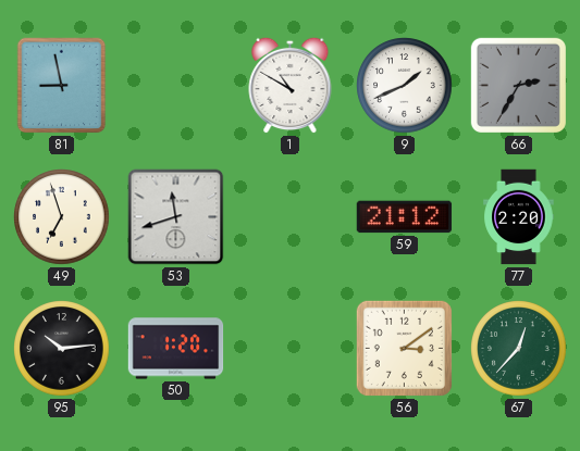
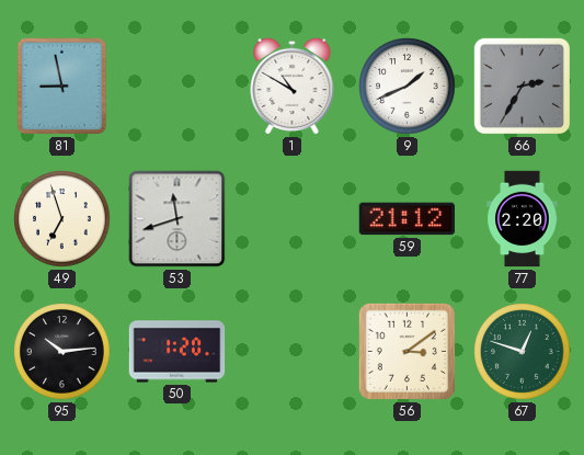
67: 12:37 -> 12:48
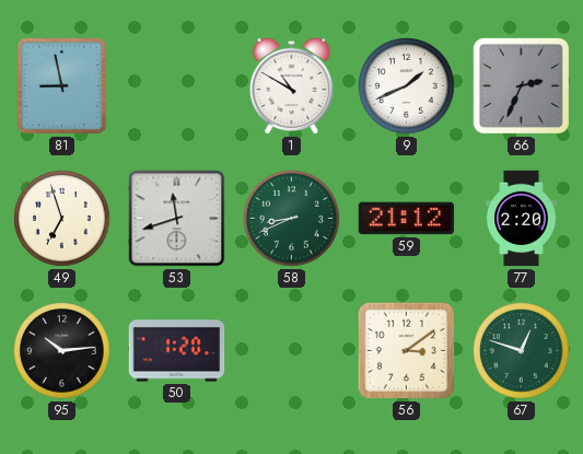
66: 2:35 -> 2:34
58: none -> 8:41
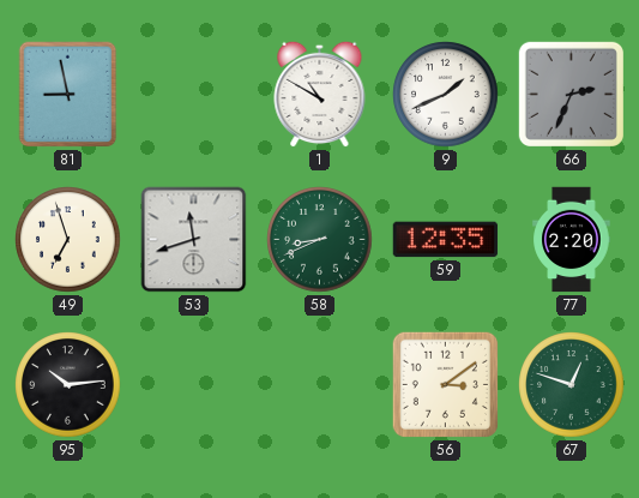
59: 21:12 -> 12:35
50: 1:20 -> none
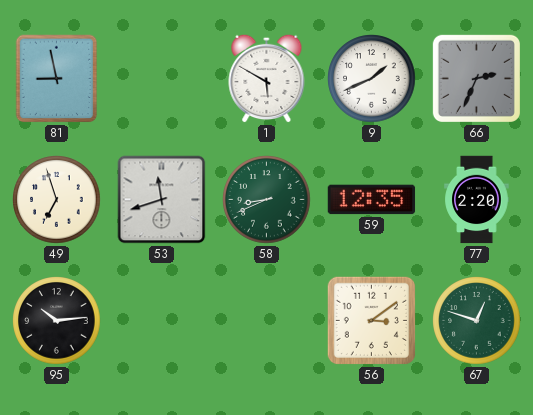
1: 10:50 -> 5:50
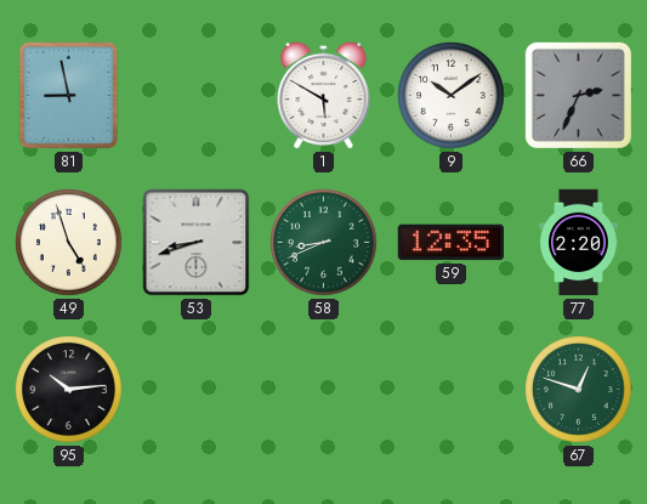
9: 1:41 -> 10:09
49: 6:57 -> 4:57
53: 11:42 -> 8:42
56: 3:09 -> none
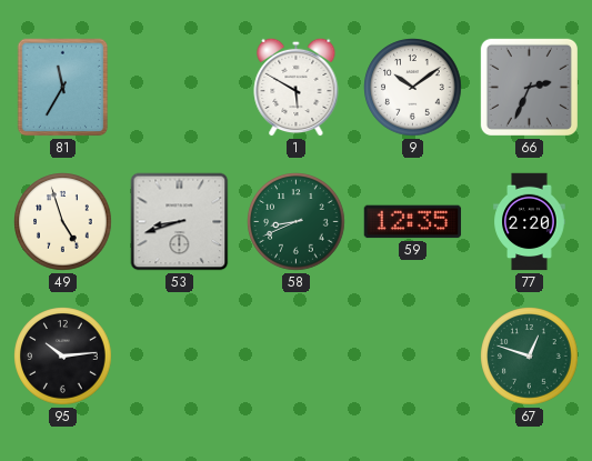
81: 8:58 -> 11:35
